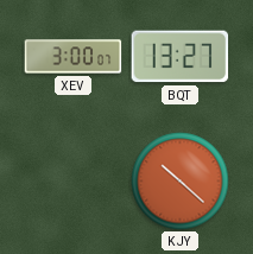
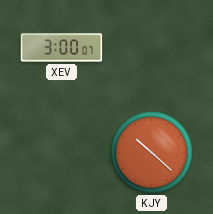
BQT: 13:27 -> none
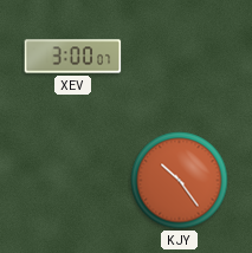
KJY: 10:22 -> 10:24
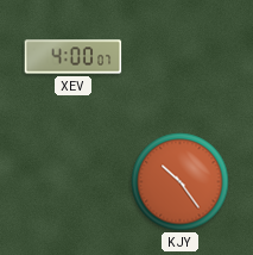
XEV: 3:00 -> 4:00
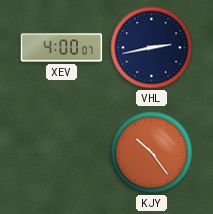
VHL: none -> 2:43
